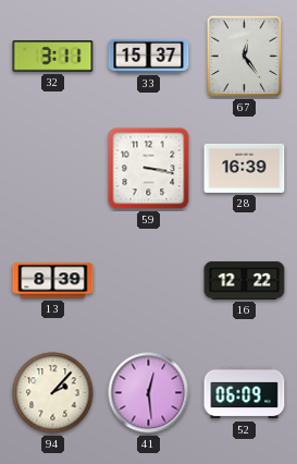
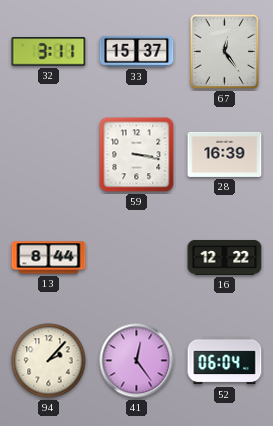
13: 8:39 -> 8:44
41: 12:29 -> 12:24
52: 06:09 -> 06:04
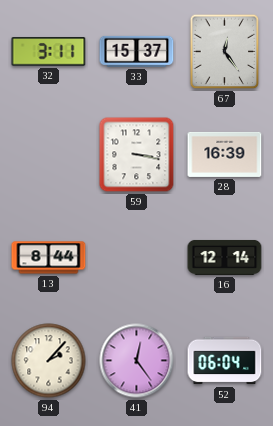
16: 12:22 -> 12:14
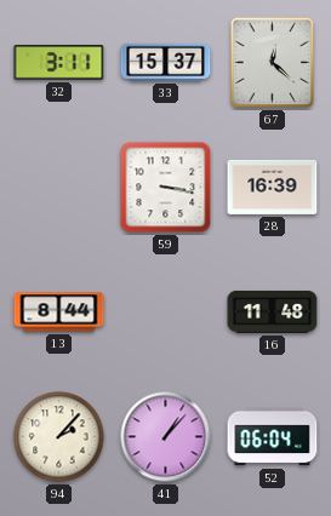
67: 12:24 -> 12:22
16: 12:14 -> 11:48
41: 12:24 -> 1:07
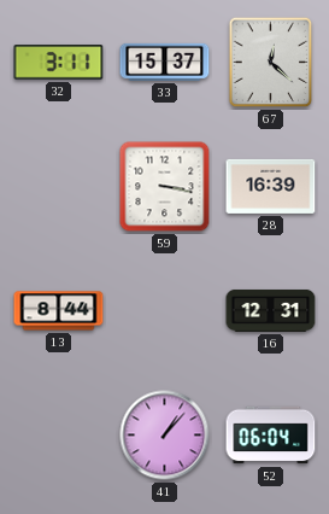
16: 11:48 -> 12:31
94: 2:07 -> none
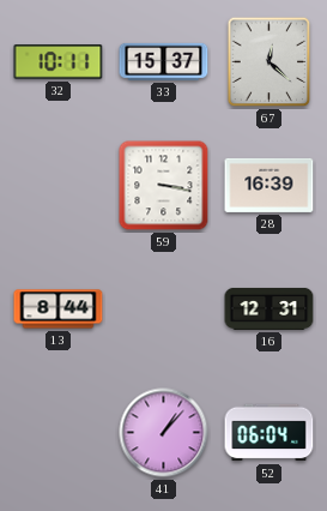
32: 3:11 -> 10:11
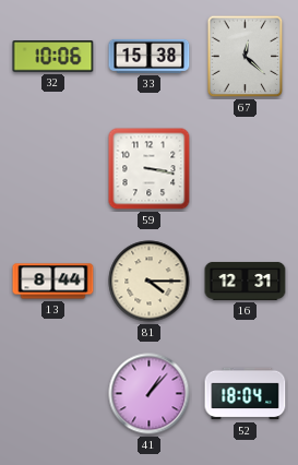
32: 10:11 -> 10:06
33: 15:37 -> 15:38
28: 16:39 -> none
81: none -> 4:15
52: 06:04 -> 18:04
